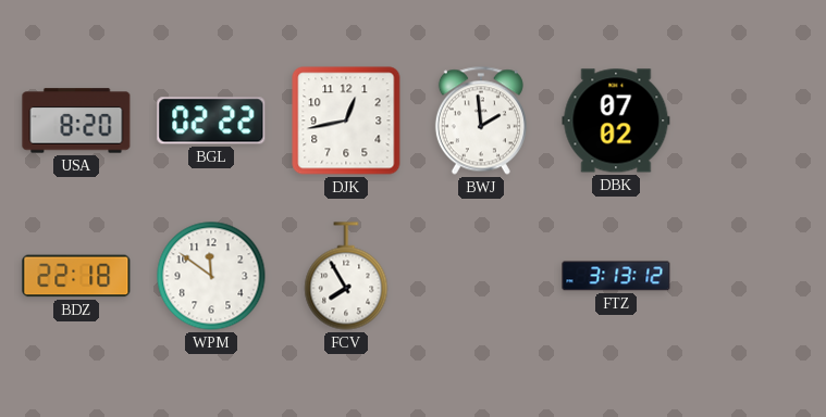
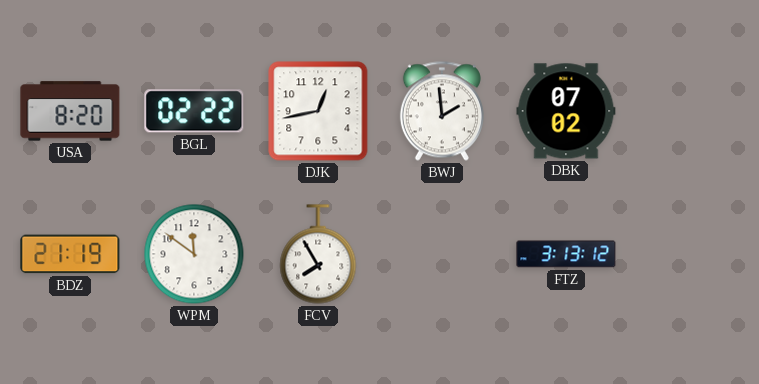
BDZ: 22:18 -> 21:19
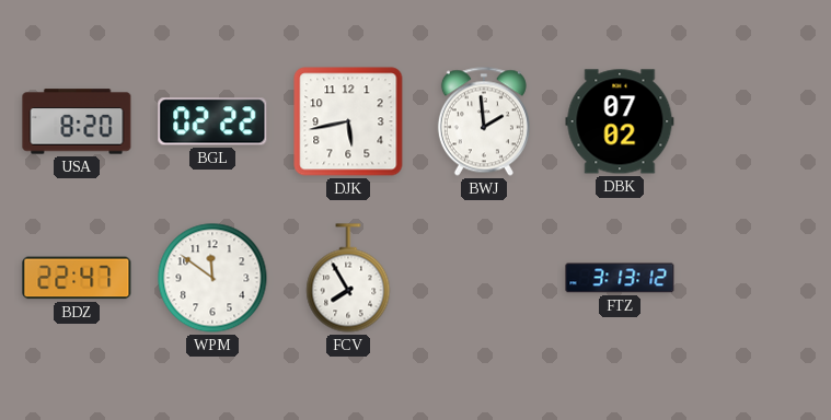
DJK: 12:43 -> 5:43
BDZ: 21:19 -> 22:47
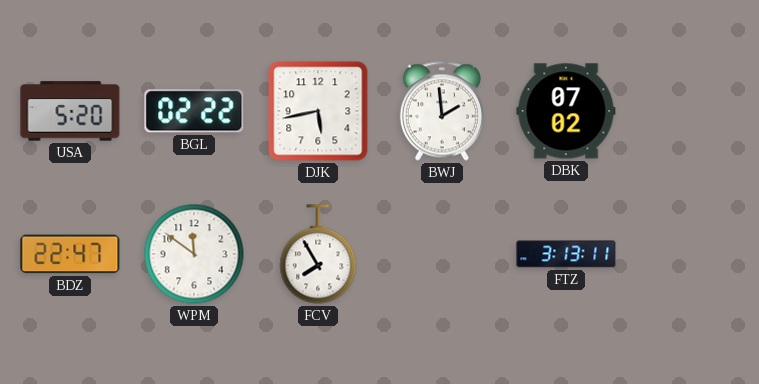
USA: 8:20 -> 5:20
FTZ: 3:13:12 -> 3:13:11
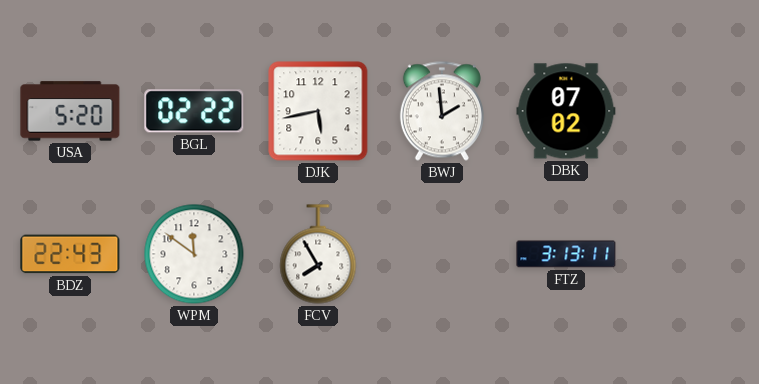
BDZ: 22:47 -> 22:43
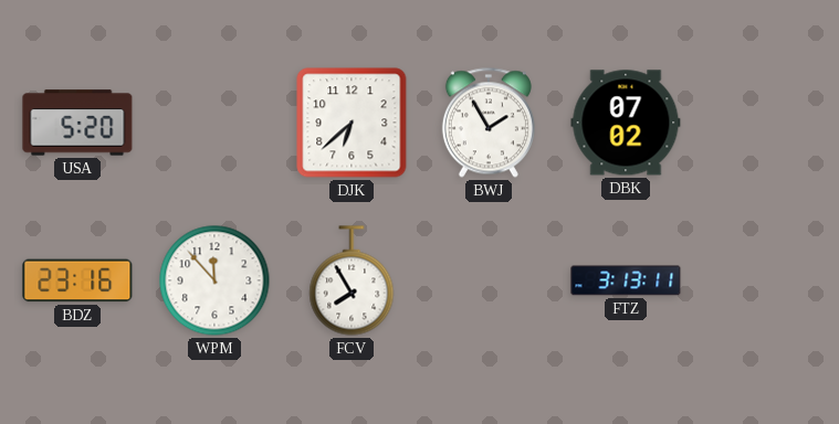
BGL: 02:22 -> none
DJK: 5:43 -> 6:38
BWJ: 1:59 -> 1:55
BDZ: 22:43 -> 23:16
WPM: 11:51 -> 11:53
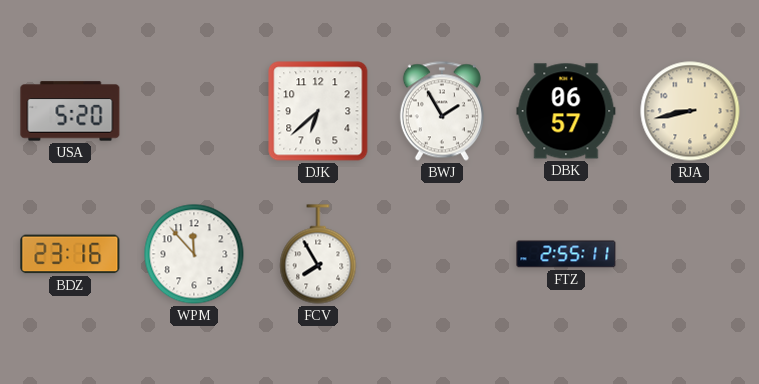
DBK: 07:02 -> 06:57
RJA: none -> 8:43
FTZ: 3:13 -> 2:55
